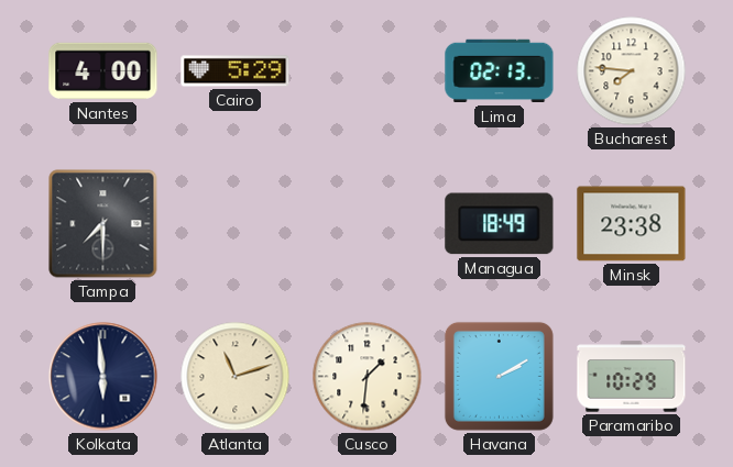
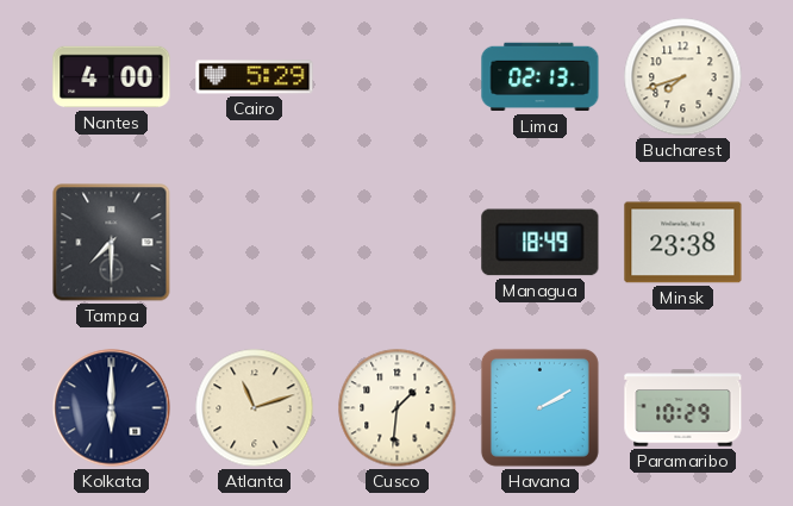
Bucharest: 7:46 -> 7:42
Kolkata: 5:59 -> 6:00
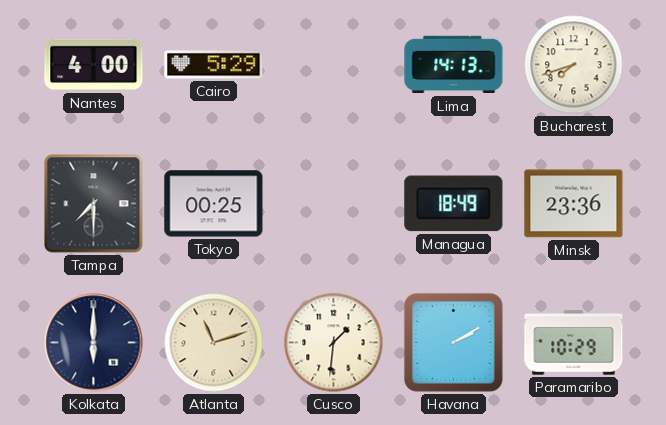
Lima: 02:13 -> 14:13
Tokyo: none -> 00:25
Minsk: 23:38 -> 23:36
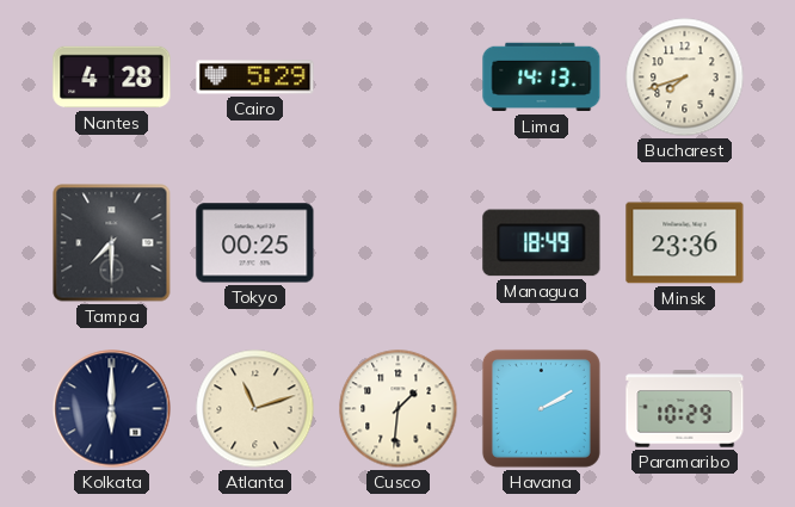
Nantes: 4:00 -> 4:28
